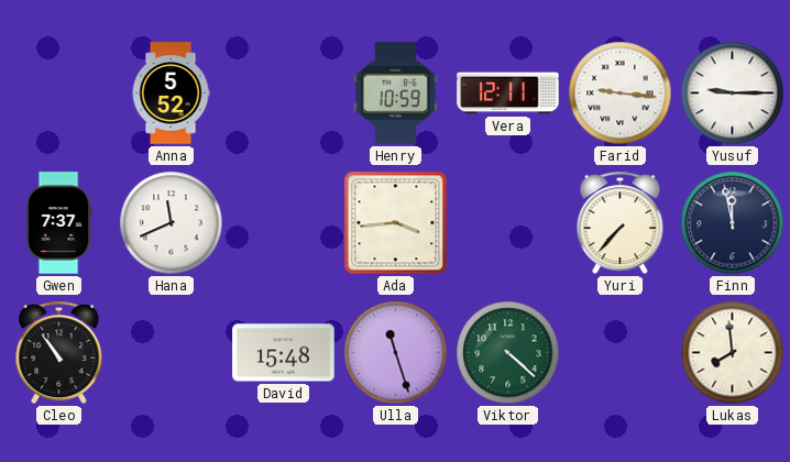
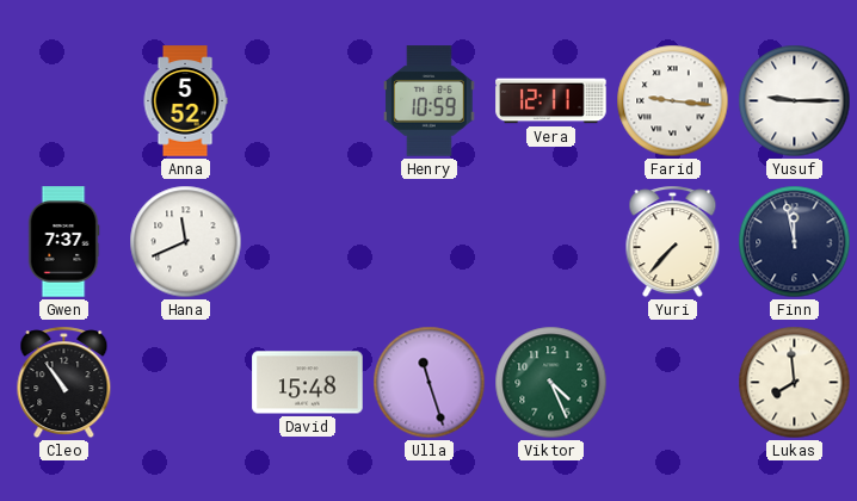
Ada: 3:44 -> none
Viktor: 4:22 -> 4:26
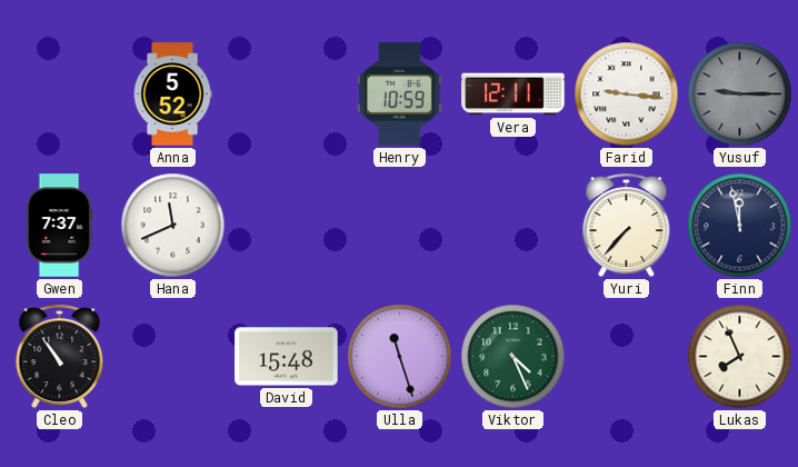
Yusuf dial: white -> grey
Lukas: 7:59 -> 7:56
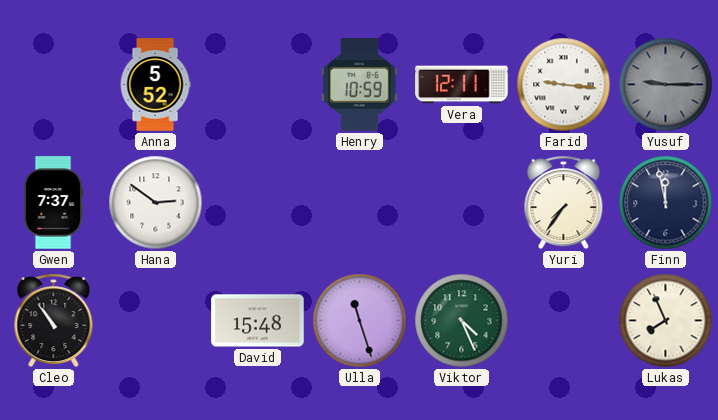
Hana: 11:41 -> 2:51
Yuri: 7:37 -> 7:36
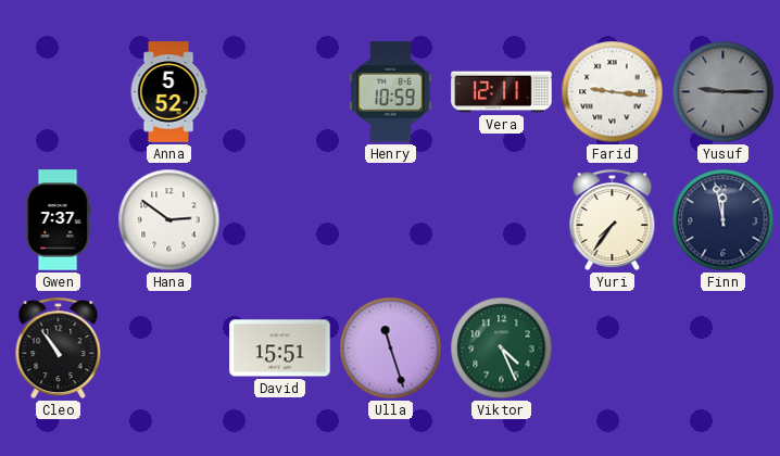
David: 15:48 -> 15:51
Lukas: 7:56 -> none
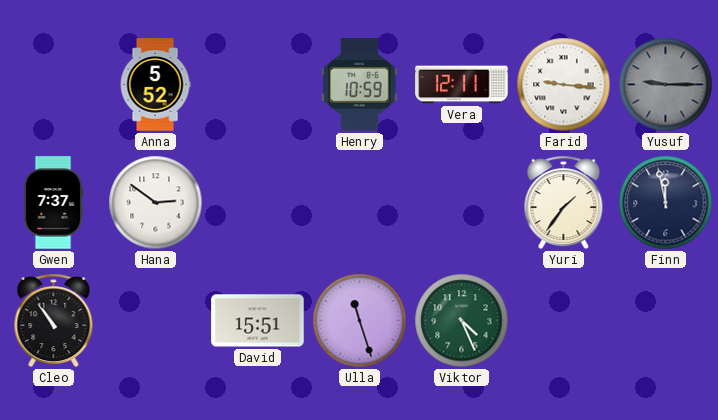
Yuri: 7:36 -> 1:36
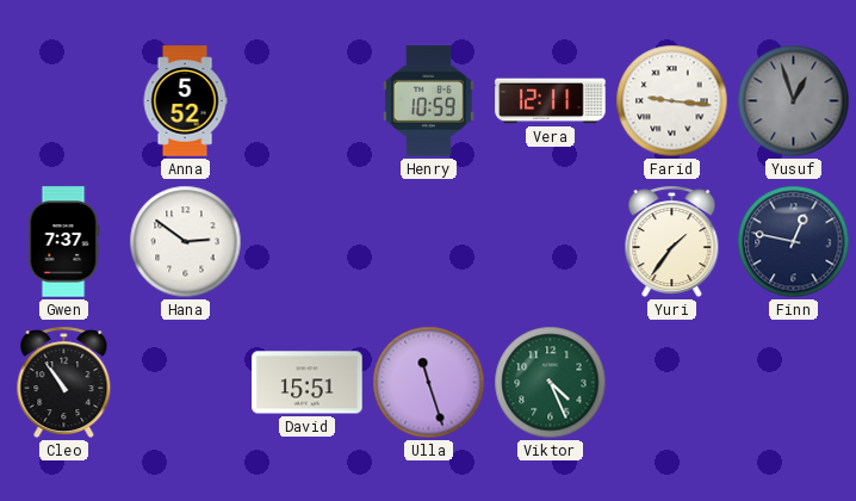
Yusuf: 9:15 -> 12:57
Finn: 11:58 -> 12:47
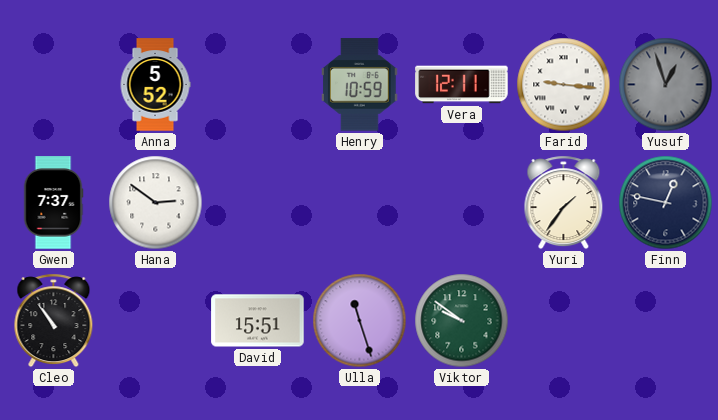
Viktor: 4:26 -> 9:51
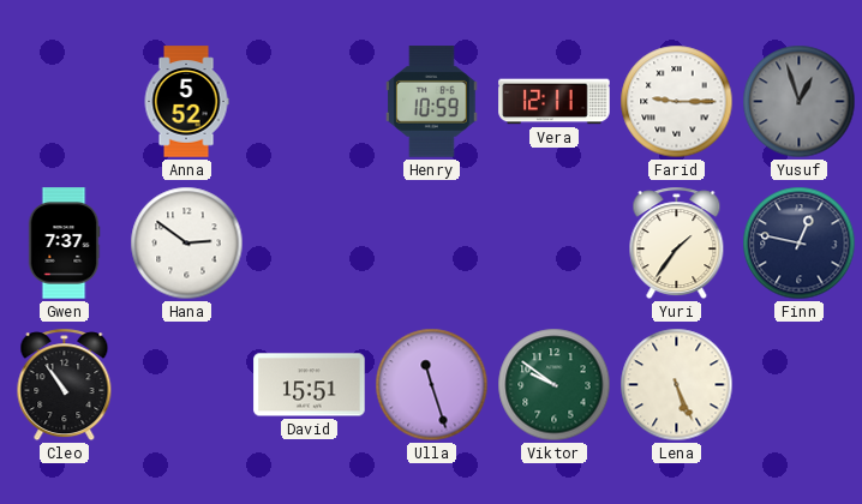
Farid: 9:16 -> 9:15
Lena: none -> 5:26
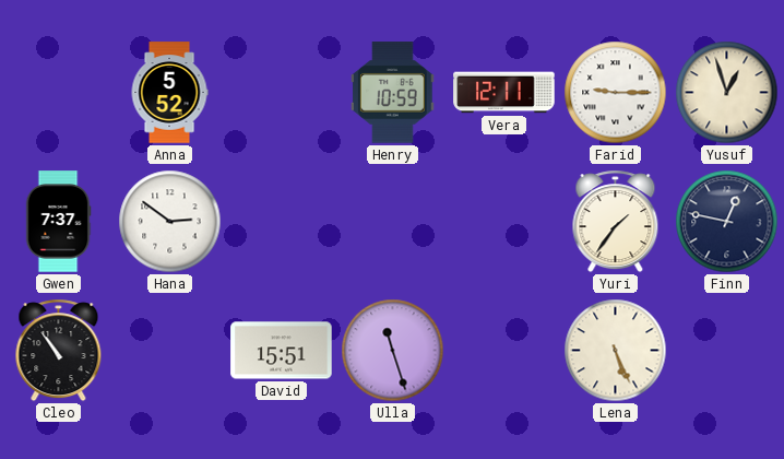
Yusuf dial: grey -> cream
Viktor: 9:51 -> none
